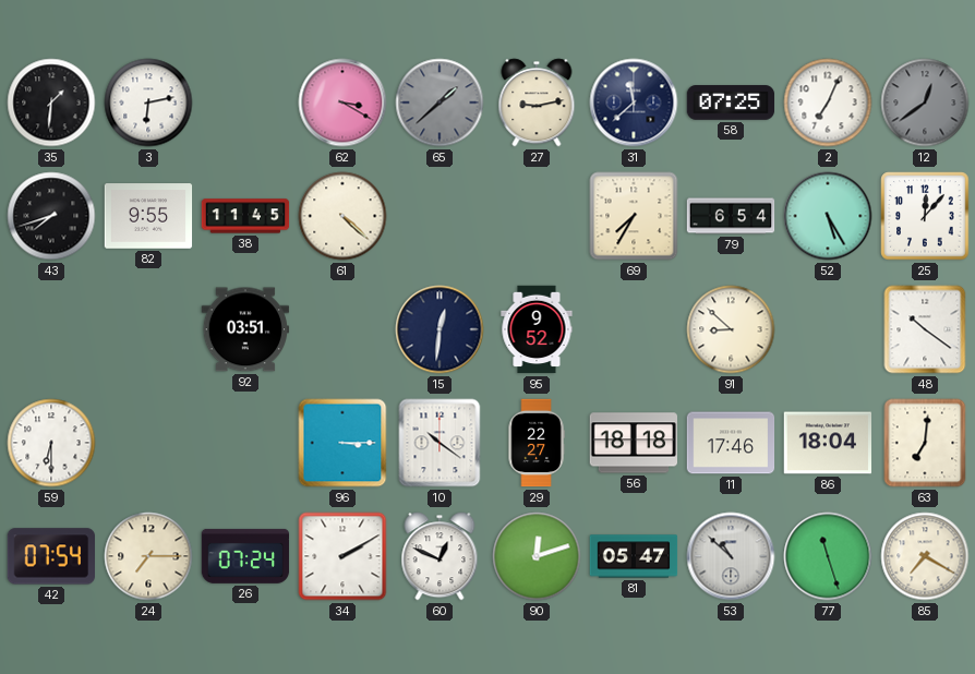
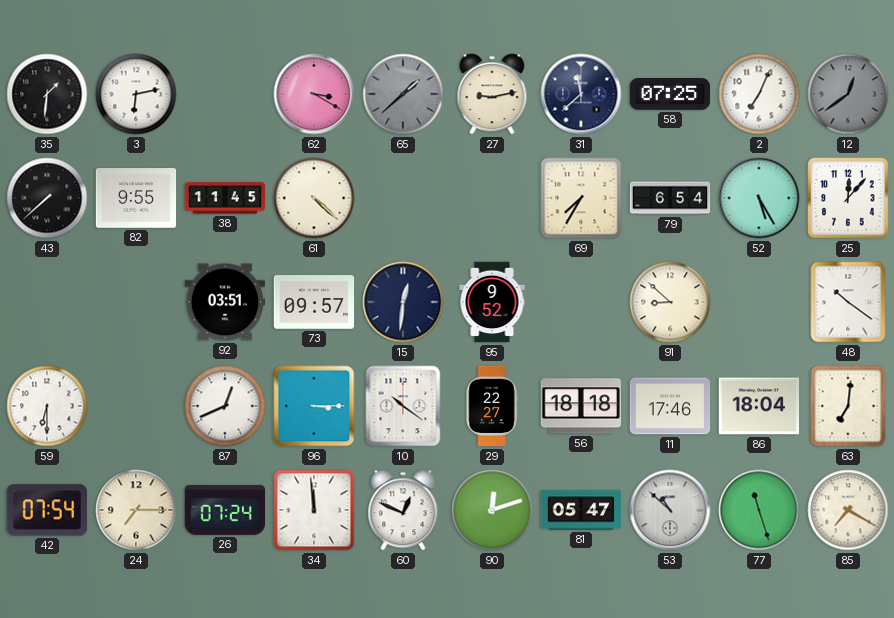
43: 7:42 -> 7:38
73: none -> 09:57
87: none -> 12:41
34: 2:10 -> 11:59
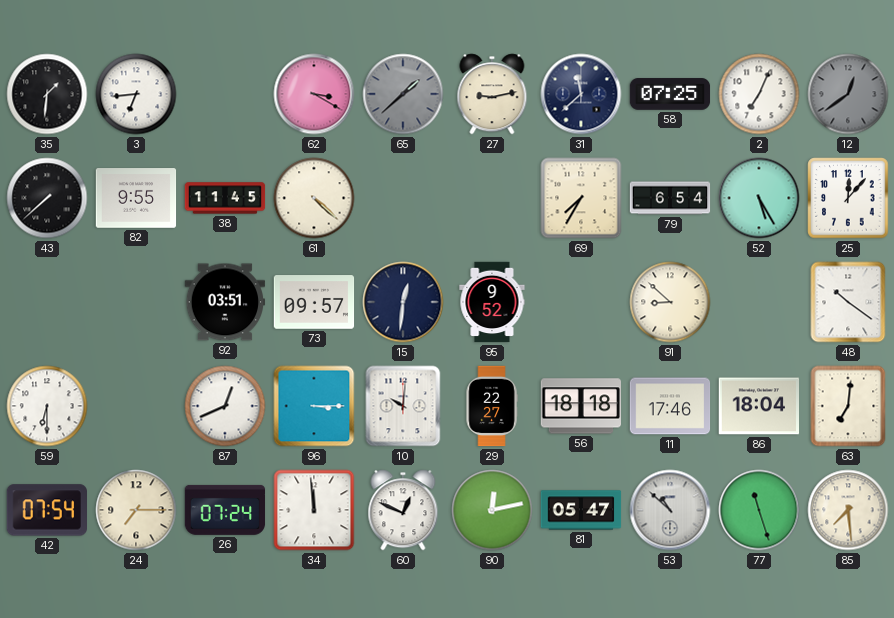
3: 6:13 -> 6:44
10: 10:21 -> 10:01
90: 12:12 -> 12:13
85: 7:20 -> 7:29
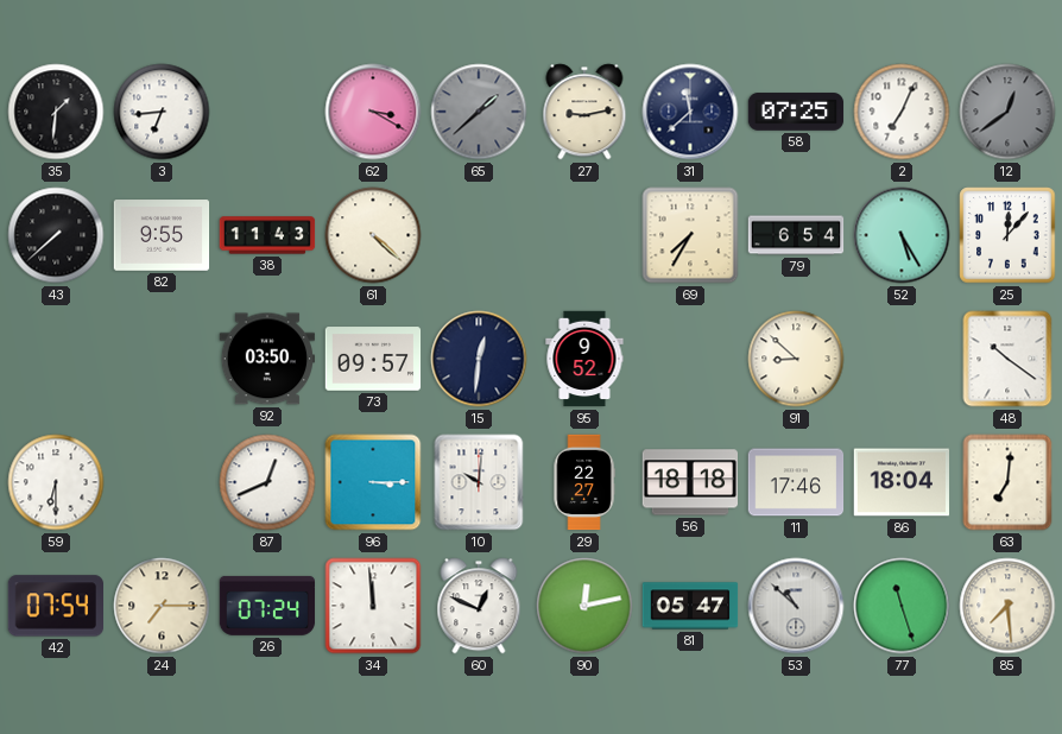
38: 11:45 -> 11:43
92: 03:51 -> 03:50
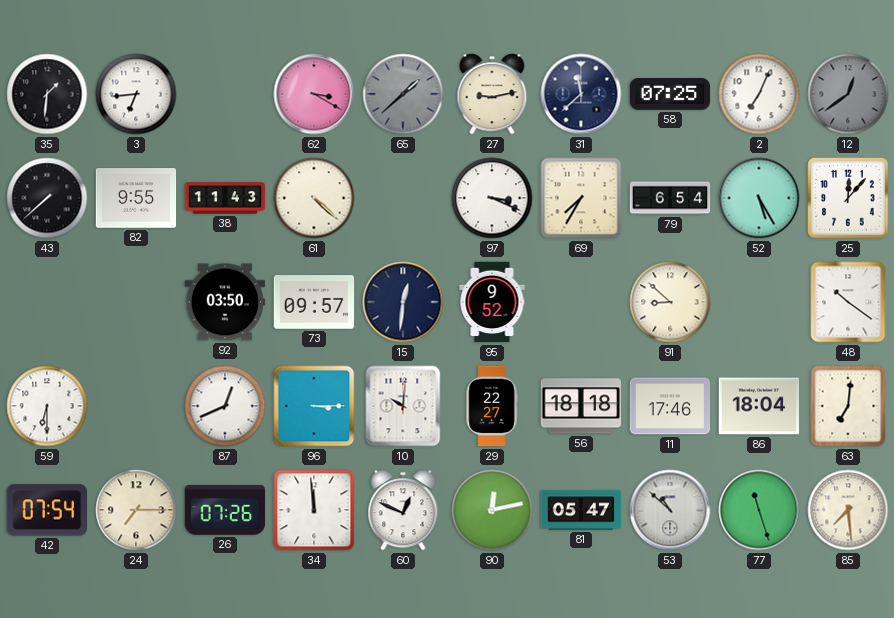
97: none -> 3:19
26: 07:24 -> 07:26
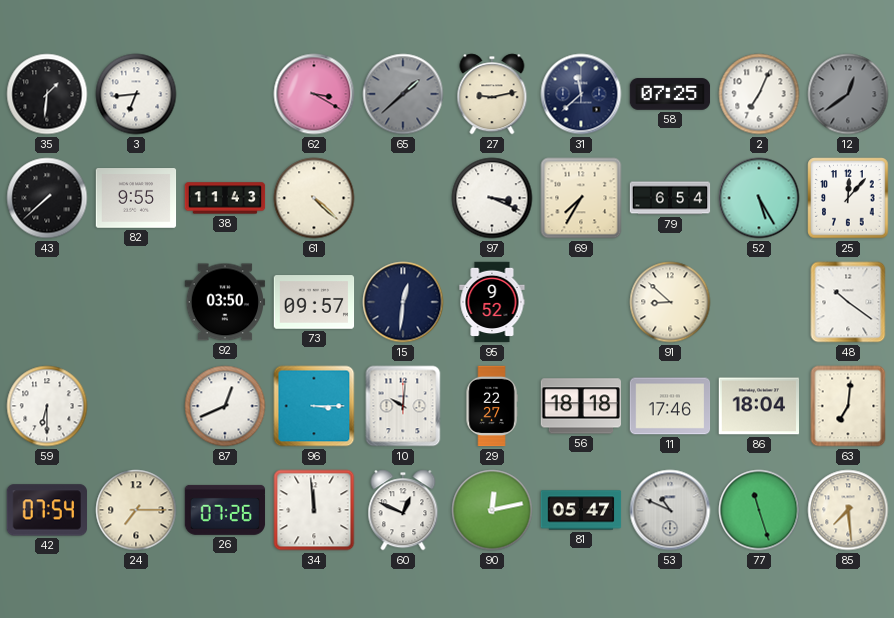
53: 10:52 -> 10:49
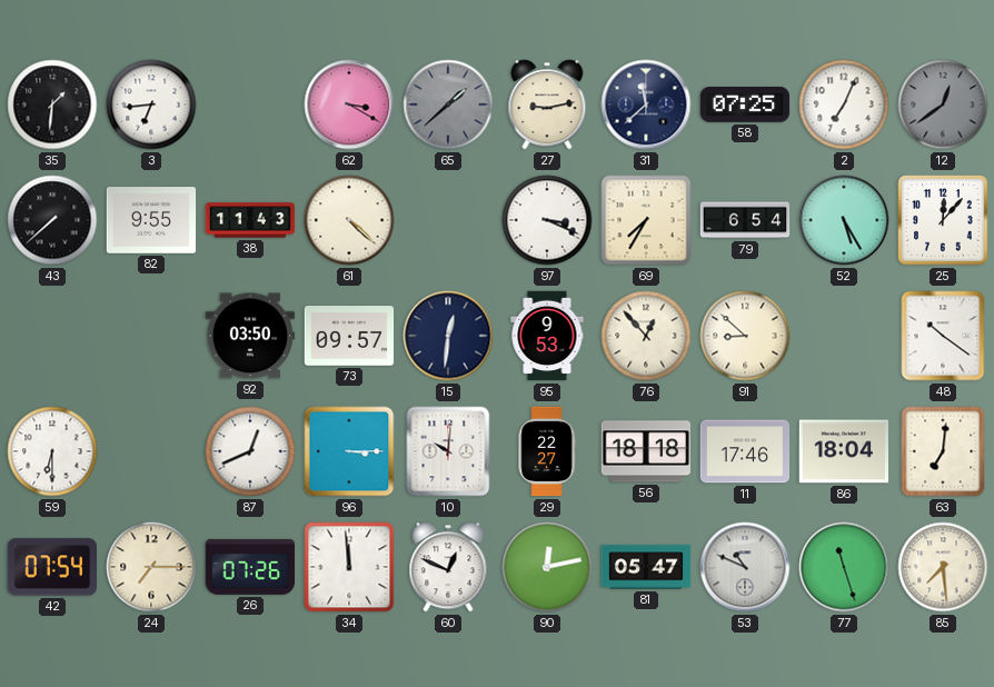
95: 9:52 -> 9:53
76: none -> 12:53
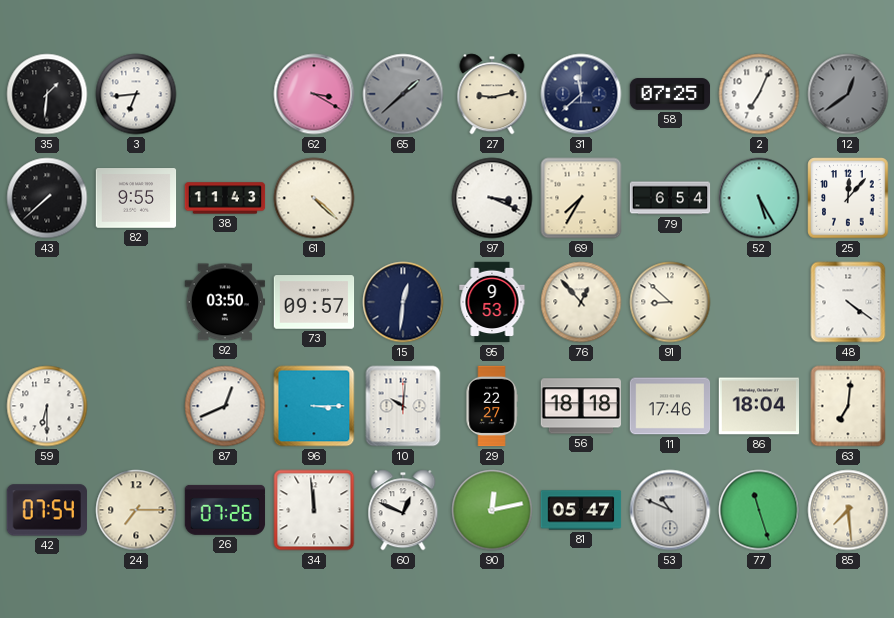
48: 10:21 -> 4:21
